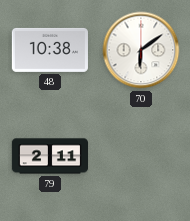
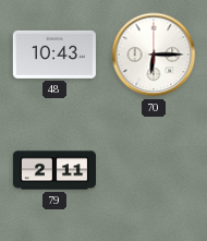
48: 10:38 -> 10:43
70: 6:09 -> 6:15
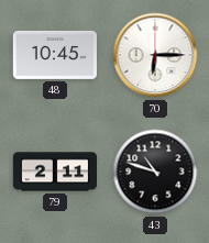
48: 10:43 -> 10:45
43: none -> 10:48
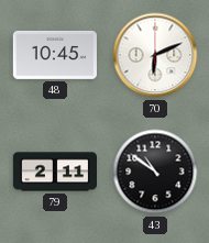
70: 6:15 -> 6:11
43: 10:48 -> 10:51
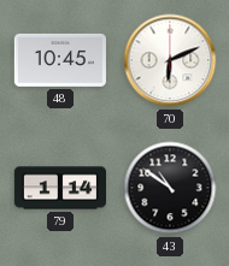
79: 2:11 -> 1:14
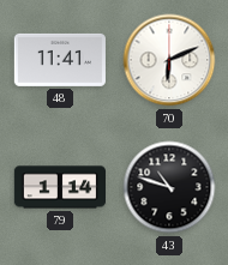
48: 10:45 -> 11:41
43: 10:51 -> 10:48
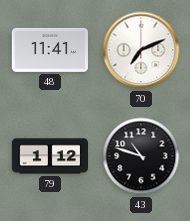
70: 6:11 -> 7:11
79: 1:14 -> 1:12
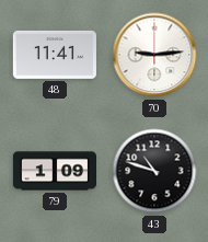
70: 7:11 -> 9:14
79: 1:12 -> 1:09
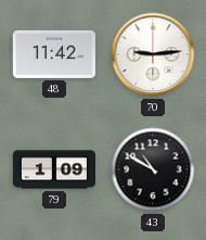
48: 11:41 -> 11:42
43: 10:48 -> 10:50
